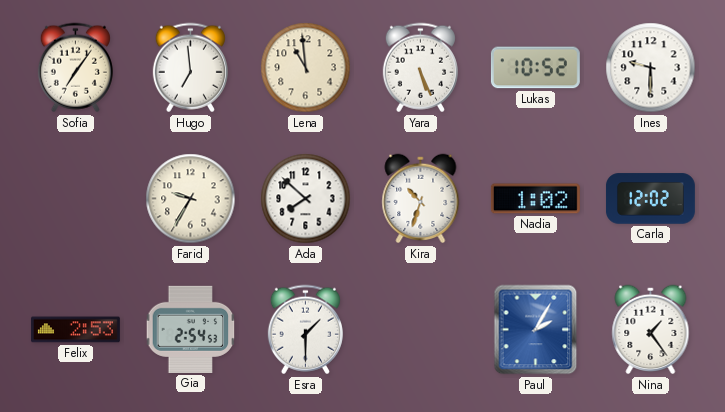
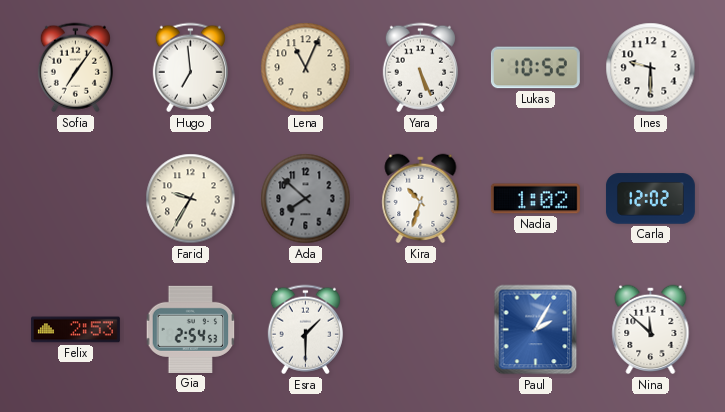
Lena: 10:59 -> 11:04
Ada dial: white -> grey
Nina: 1:24 -> 11:52
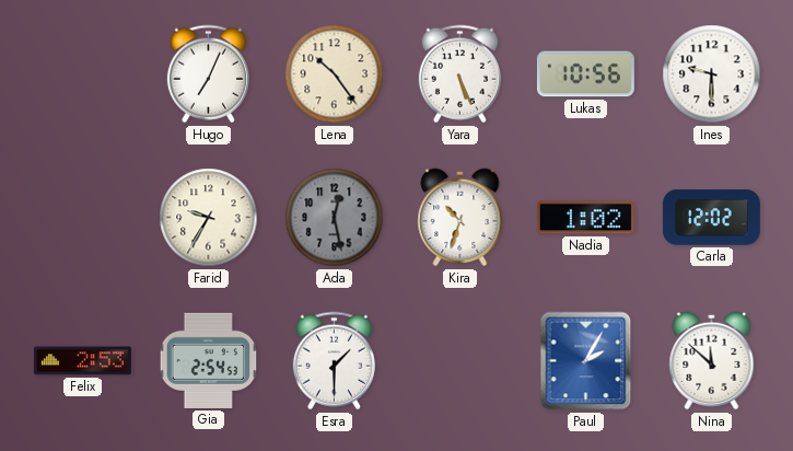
Sofia: 7:06 -> none
Hugo: 6:59 -> 7:04
Lena: 11:04 -> 10:24
Lukas: 10:52 -> 10:56
Ada: 7:52 -> 12:28
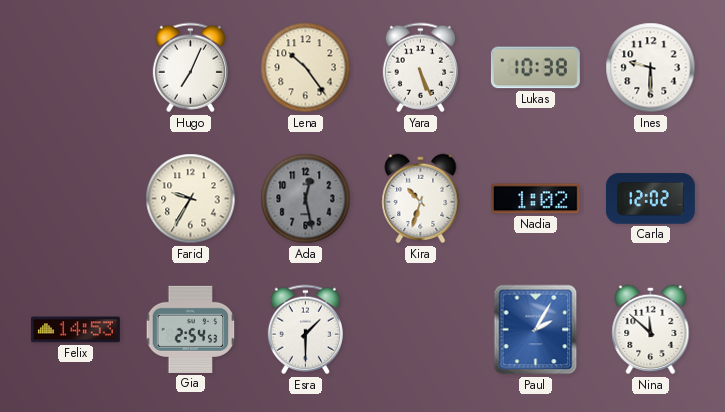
Lukas: 10:56 -> 10:38
Felix: 2:53 -> 14:53
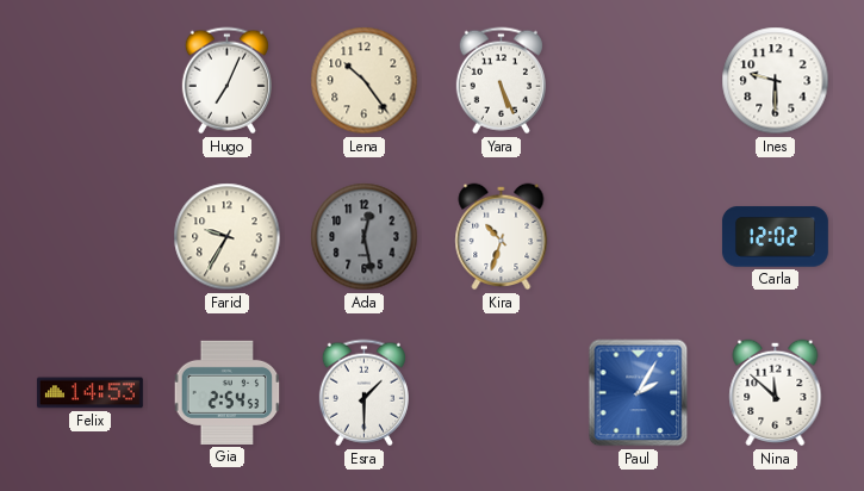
Lukas: 10:38 -> none
Nadia: 1:02 -> none
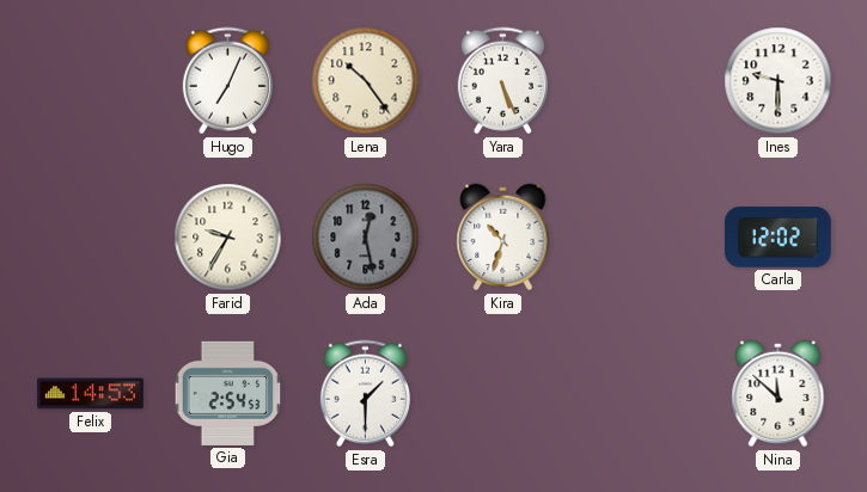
Paul: 2:05 -> none
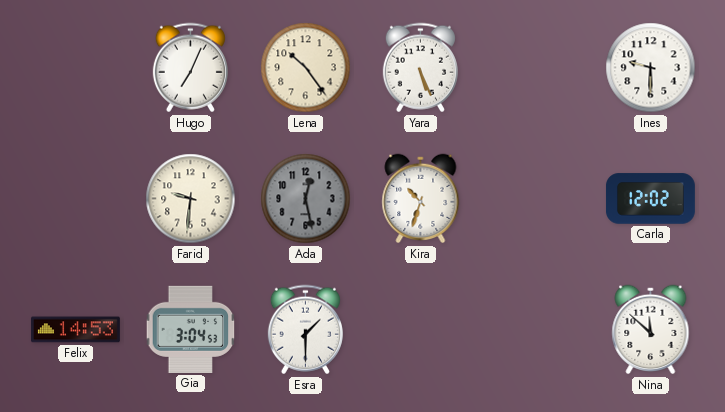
Farid: 9:35 -> 9:31
Gia: 2:54 -> 3:04
